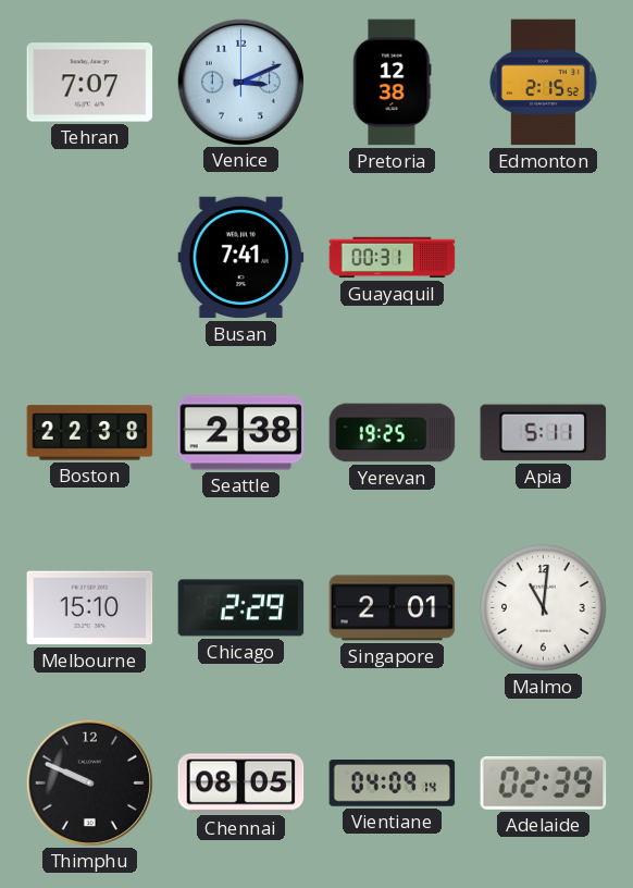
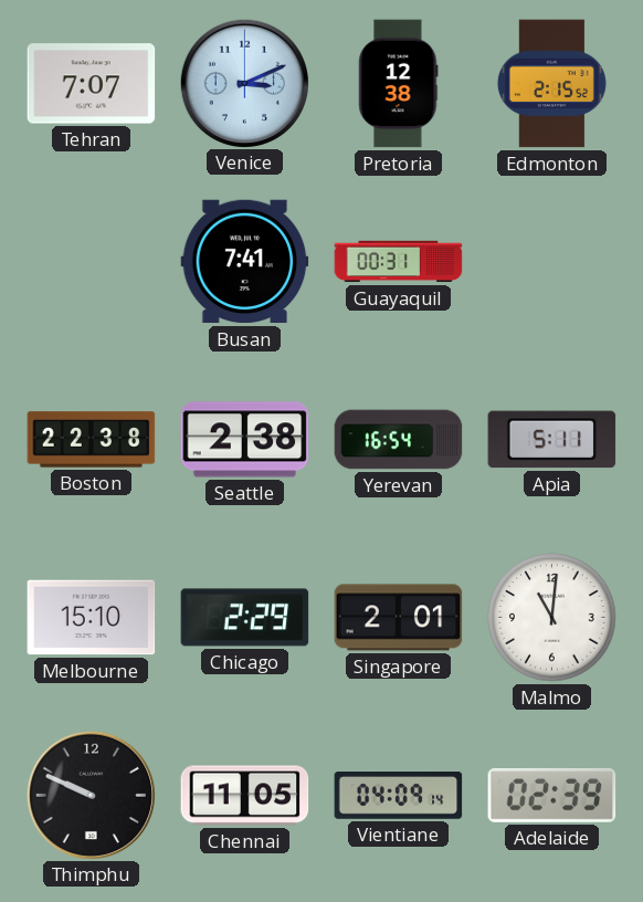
Yerevan: 19:25 -> 16:54
Chennai: 08:05 -> 11:05
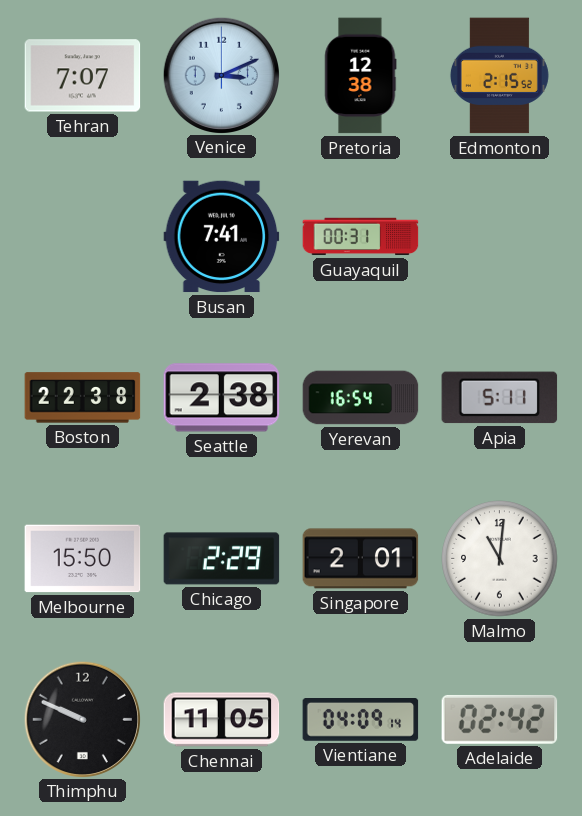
Melbourne: 15:10 -> 15:50
Adelaide: 02:39 -> 02:42
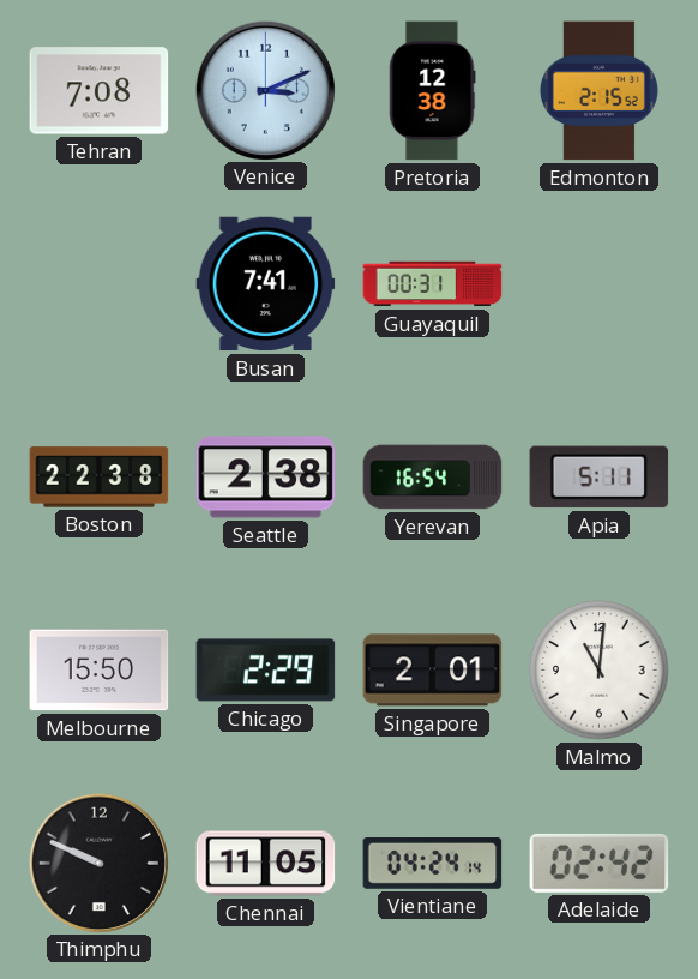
Tehran: 7:07 -> 7:08
Vientiane: 04:09 -> 04:24
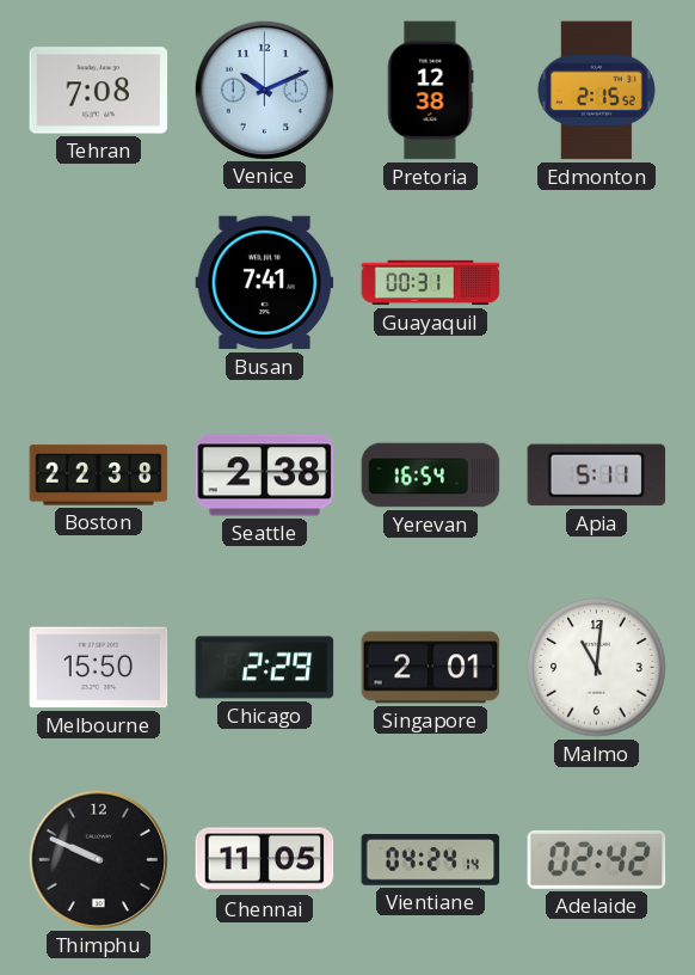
Venice: 3:11 -> 10:11
